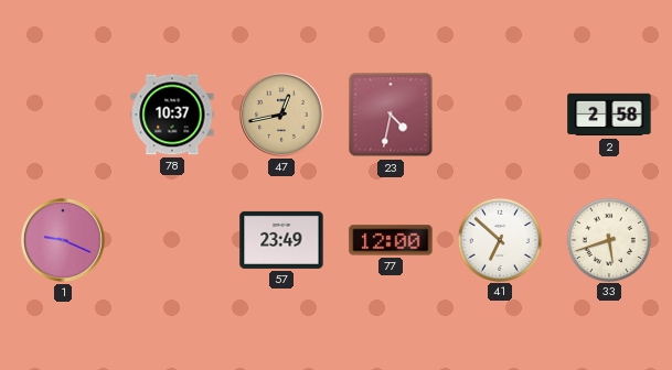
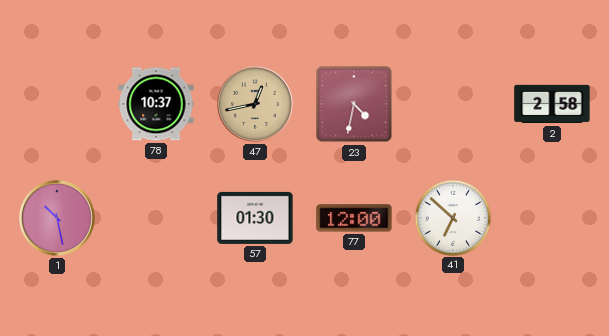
1: 9:19 -> 10:28
57: 23:49 -> 01:30
33: 5:42 -> none
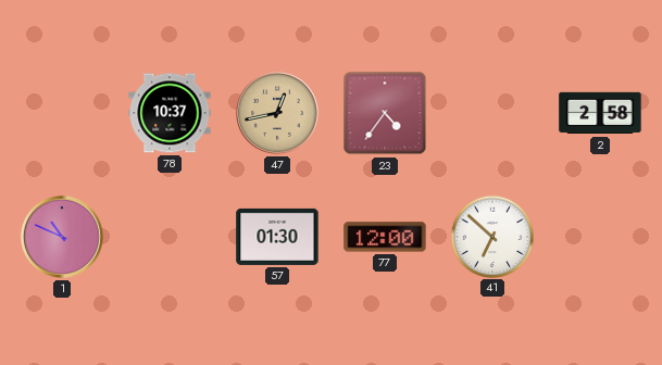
23: 4:32 -> 4:36
1: 10:28 -> 10:49
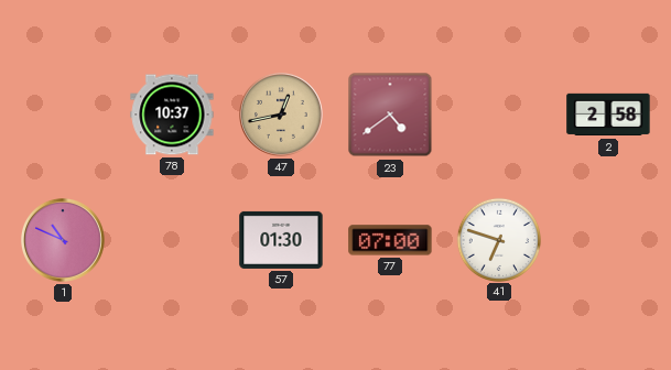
23: 4:36 -> 4:39
77: 12:00 -> 07:00
41: 6:52 -> 6:48
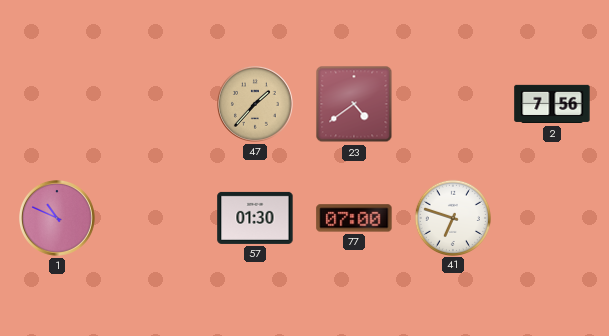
78: 10:37 -> none
47: 12:43 -> 1:37
2: 2:58 -> 7:56
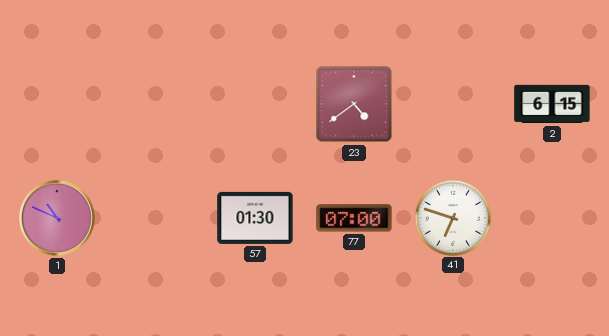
47: 1:37 -> none
2: 7:56 -> 6:15
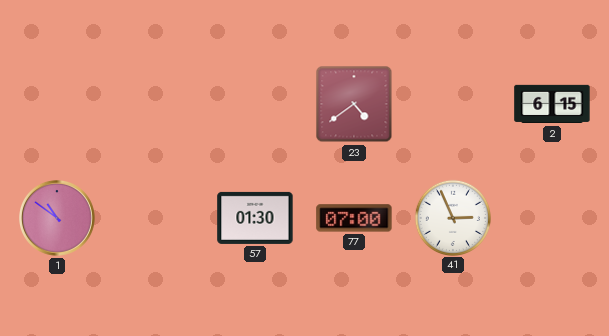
1: 10:49 -> 10:51
41: 6:48 -> 2:56
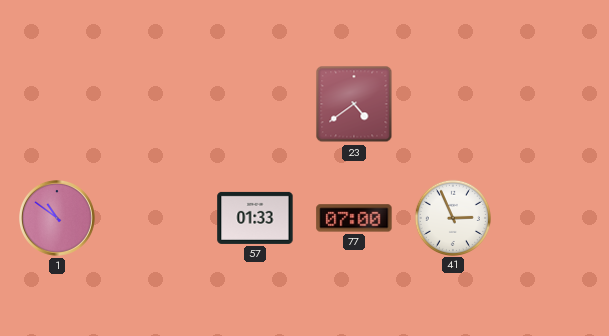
2: 6:15 -> none
57: 01:30 -> 01:33
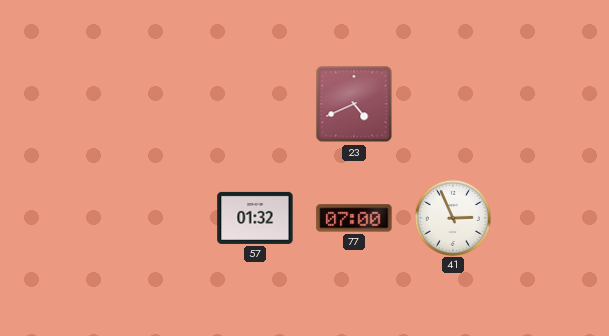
23: 4:39 -> 4:41
1: 10:51 -> none
57: 01:33 -> 01:32
